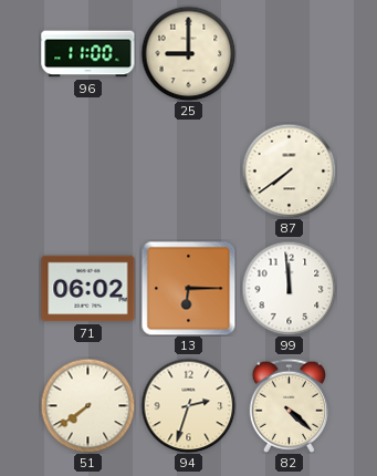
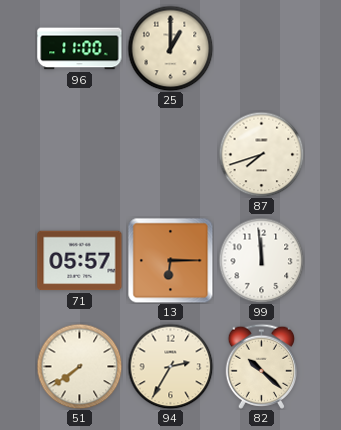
25: 9:00 -> 1:00
87: 7:39 -> 7:42
71: 06:02 -> 05:57
94: 2:33 -> 2:35
82: 4:22 -> 10:22
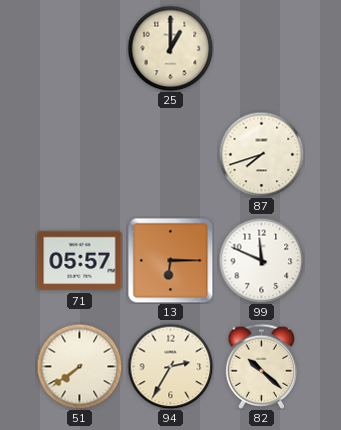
96: 11:00 -> none
99: 11:59 -> 11:49
